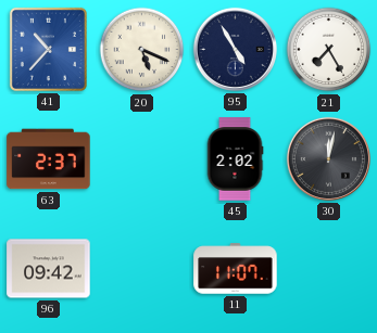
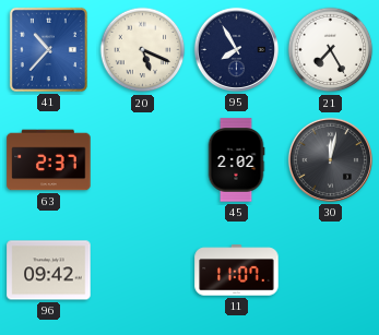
95: 4:55 -> 7:55
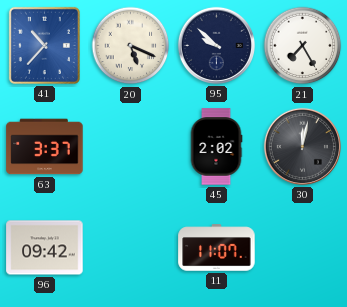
95: 7:55 -> 9:52
63: 2:37 -> 3:37
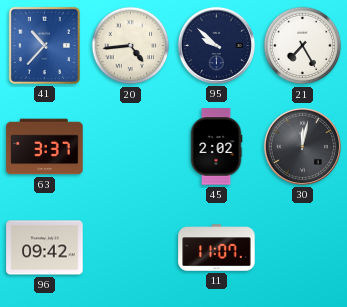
20: 5:19 -> 4:44
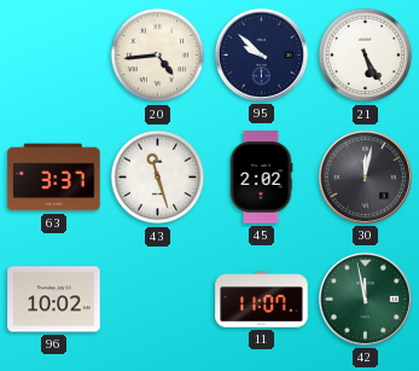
41: 10:37 -> none
21: 7:25 -> 5:25
43: none -> 11:27
96: 09:42 -> 10:02
42: none -> 11:58
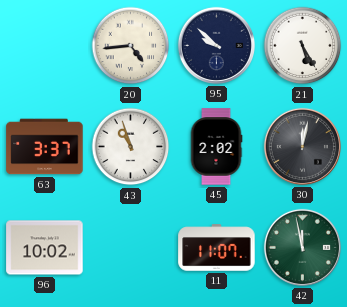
43: 11:27 -> 10:57
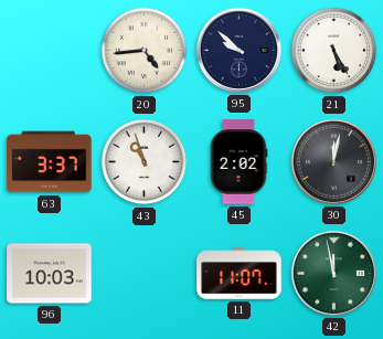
96: 10:02 -> 10:03
